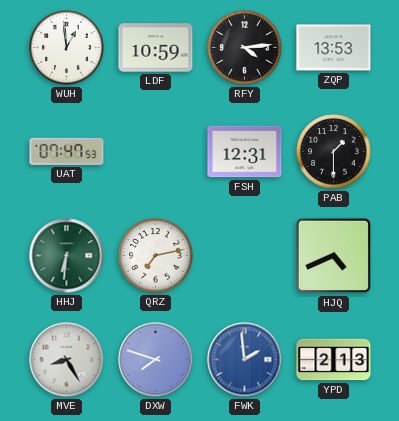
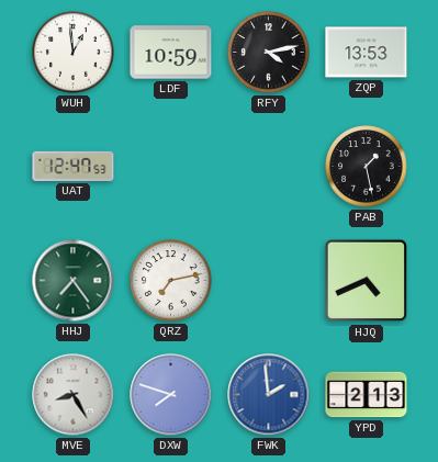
RFY: 4:14 -> 4:13
UAT: 07:47 -> 12:47
FSH: 12:31 -> none
PAB: 1:30 -> 1:28
HHJ: 6:31 -> 7:24
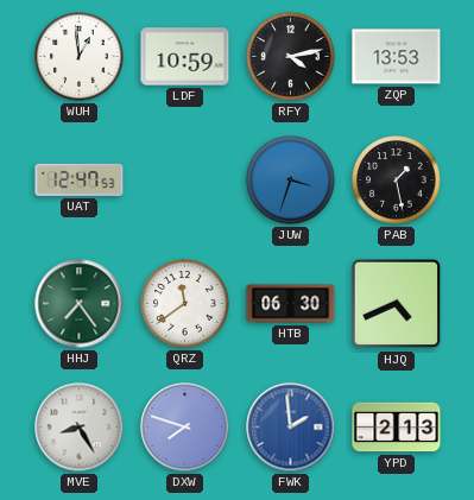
JUW: none -> 3:33
QRZ: 7:13 -> 11:39
HTB: none -> 06:30
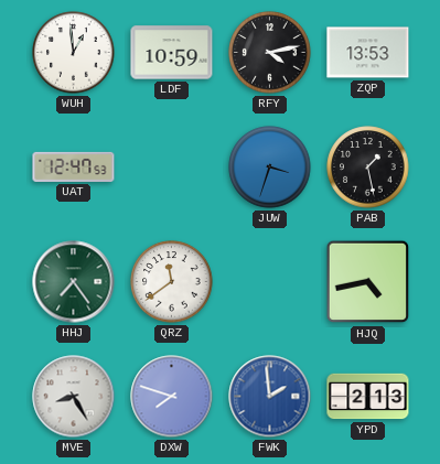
HTB: 06:30 -> none
HJQ: 4:41 -> 4:43
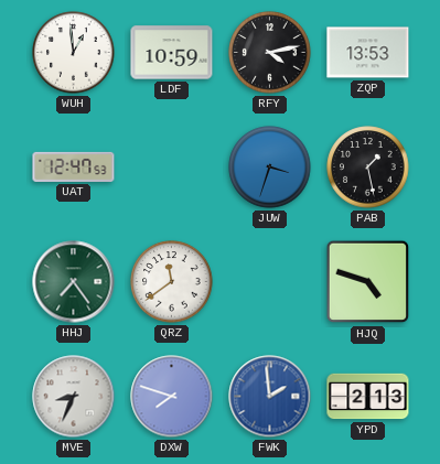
HJQ: 4:43 -> 4:48
MVE: 8:25 -> 8:34
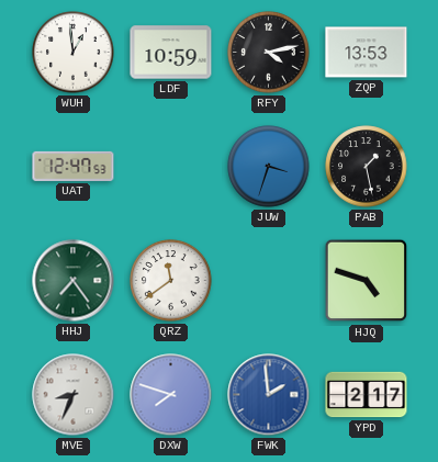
YPD: 2:13 -> 2:17
